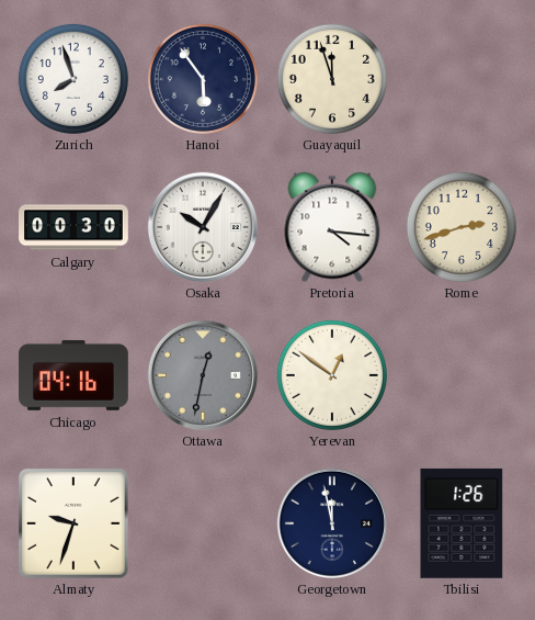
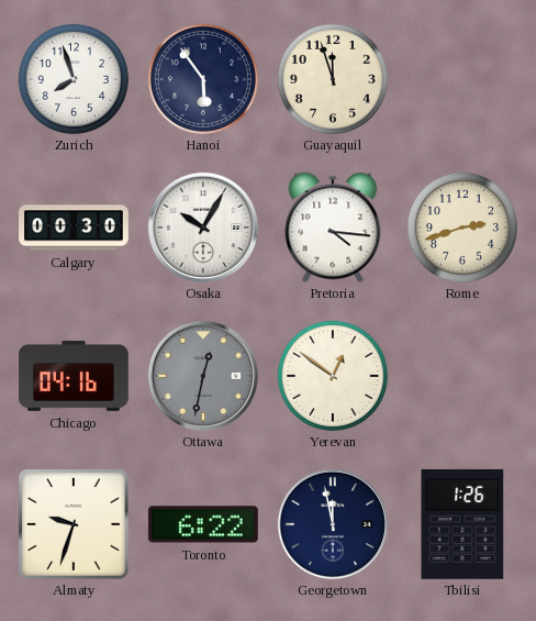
Toronto: none -> 6:22
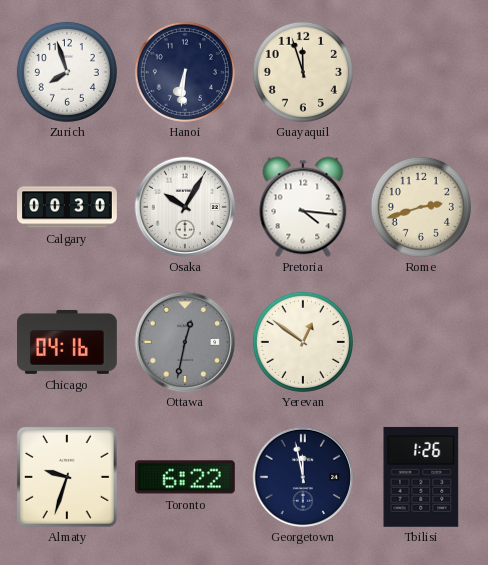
Hanoi: 5:54 -> 6:31
